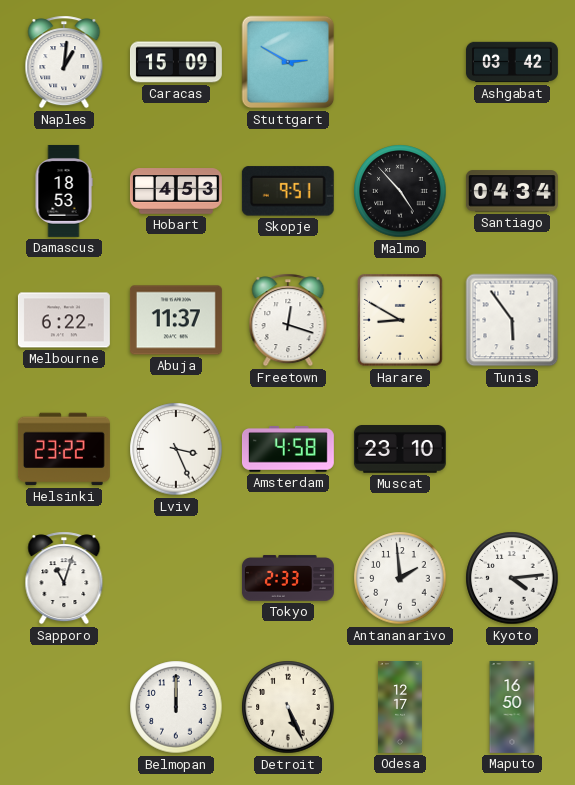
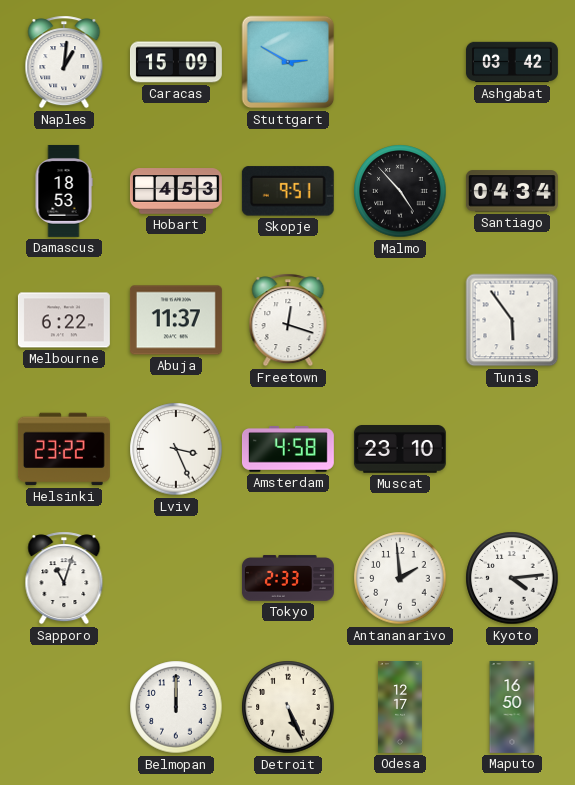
Harare: 8:50 -> none
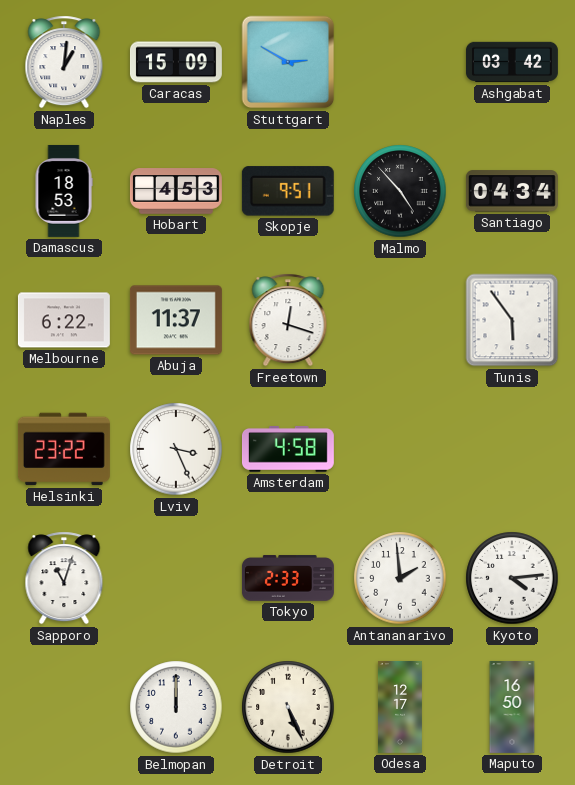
Muscat: 23:10 -> none
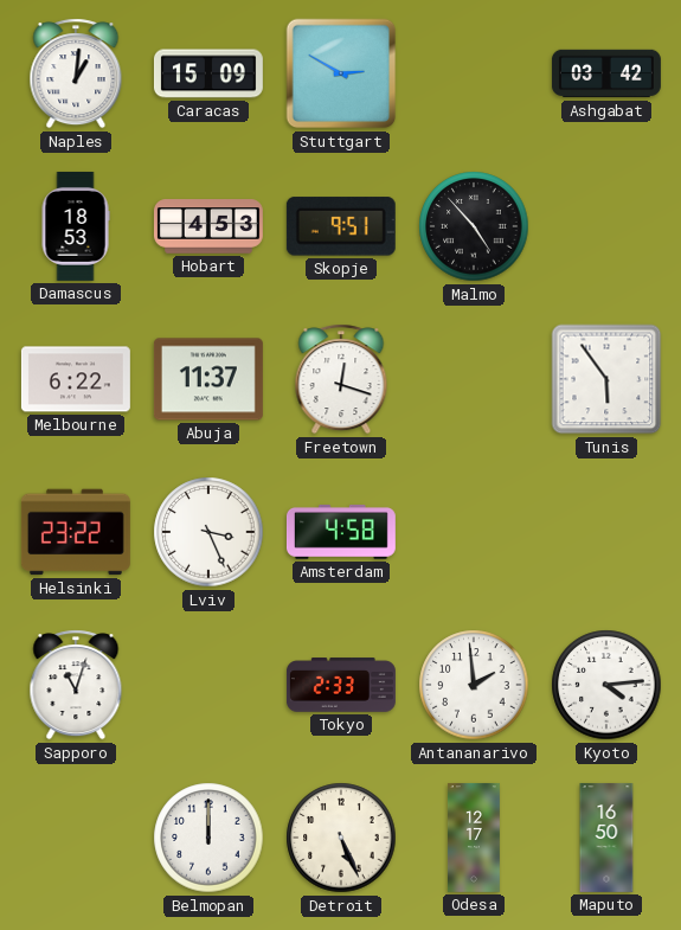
Santiago: 04:34 -> none
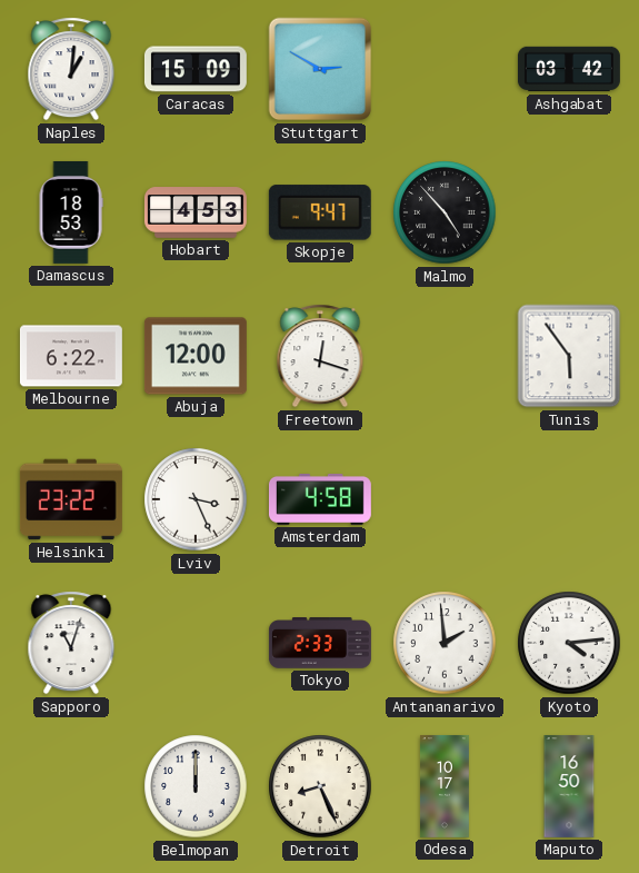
Skopje: 9:51 -> 9:47
Abuja: 11:37 -> 12:00
Detroit: 5:26 -> 8:26
Odesa: 12:17 -> 10:17
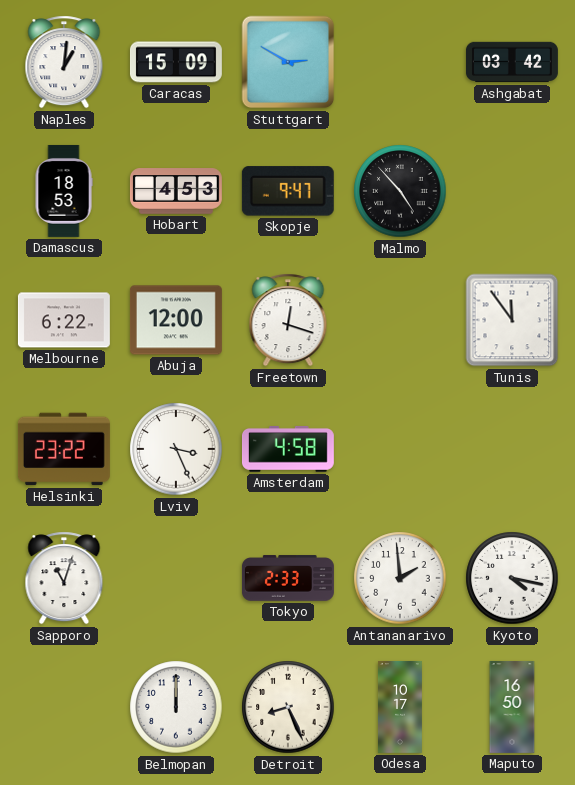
Tunis: 5:54 -> 11:54
Kyoto: 4:14 -> 4:17
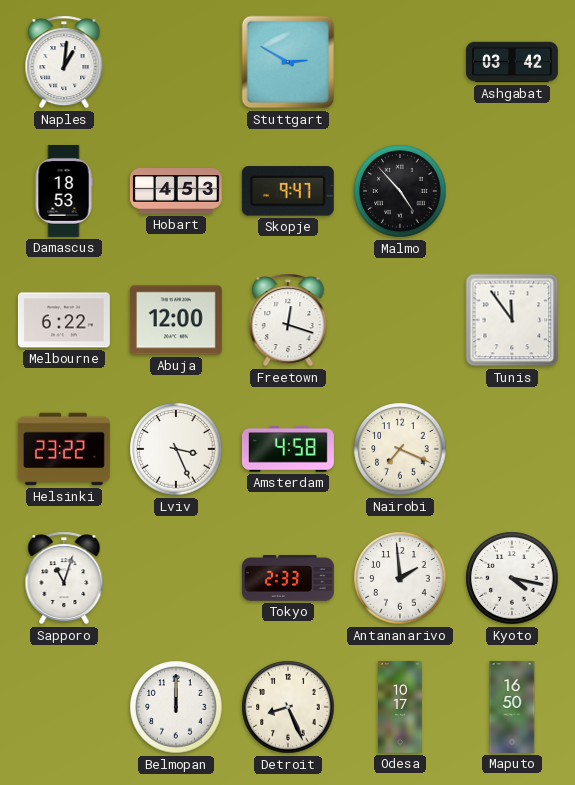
Caracas: 15:09 -> none
Nairobi: none -> 7:19
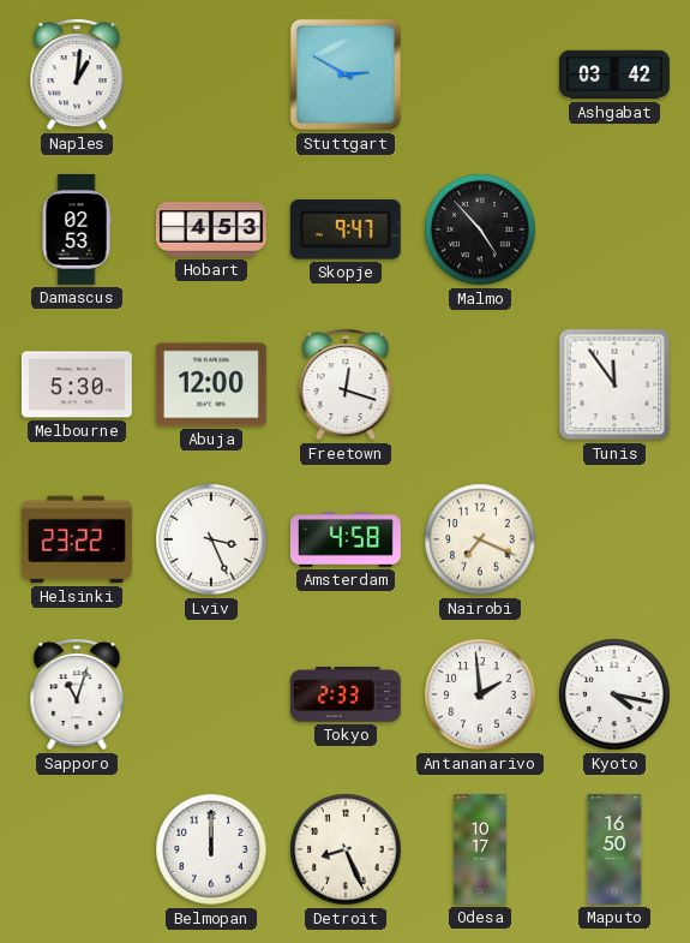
Damascus: 18:53 -> 02:53
Melbourne: 6:22 -> 5:30
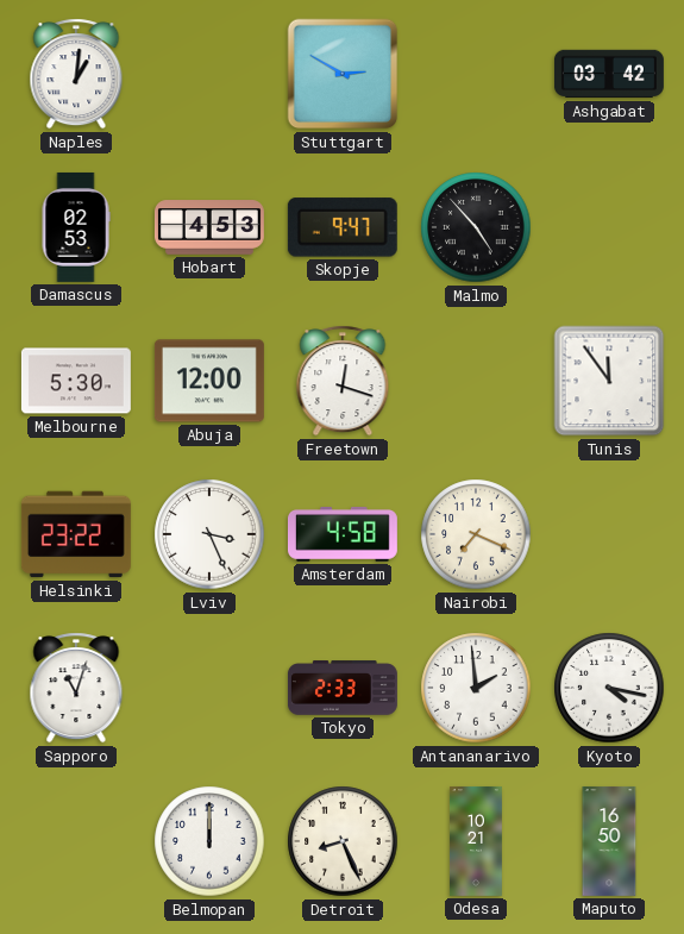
Odesa: 10:17 -> 10:21
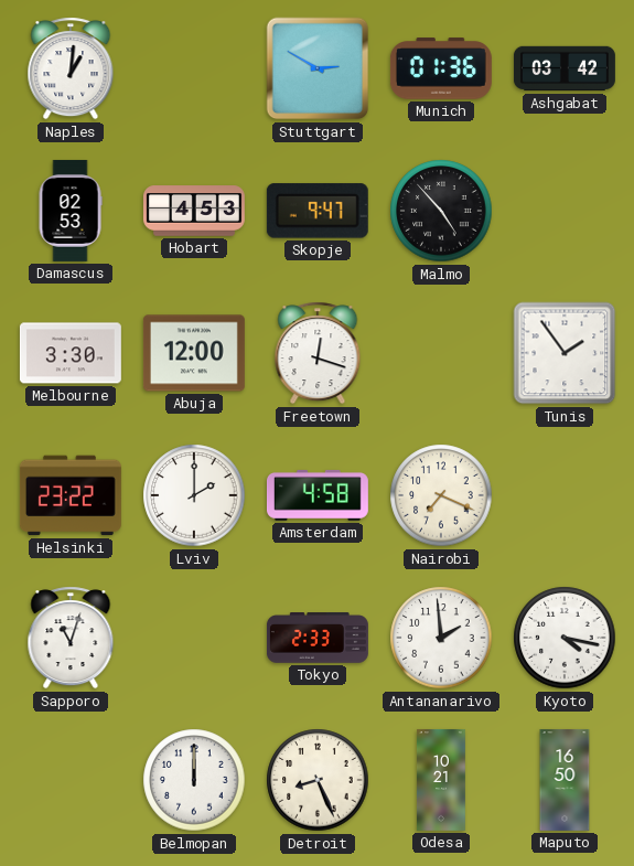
Munich: none -> 01:36
Melbourne: 5:30 -> 3:30
Tunis: 11:54 -> 1:54
Lviv: 3:26 -> 2:00
